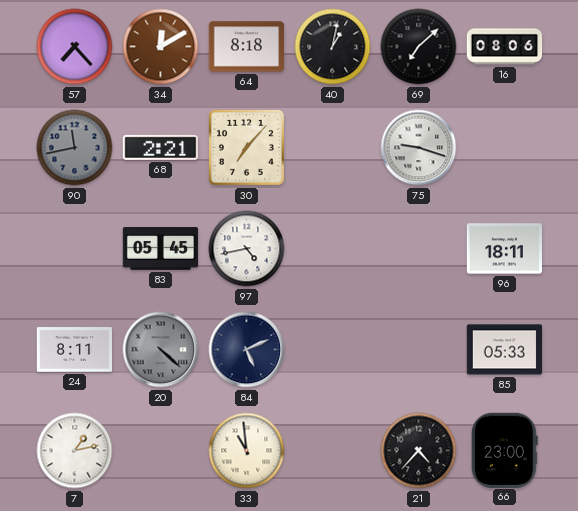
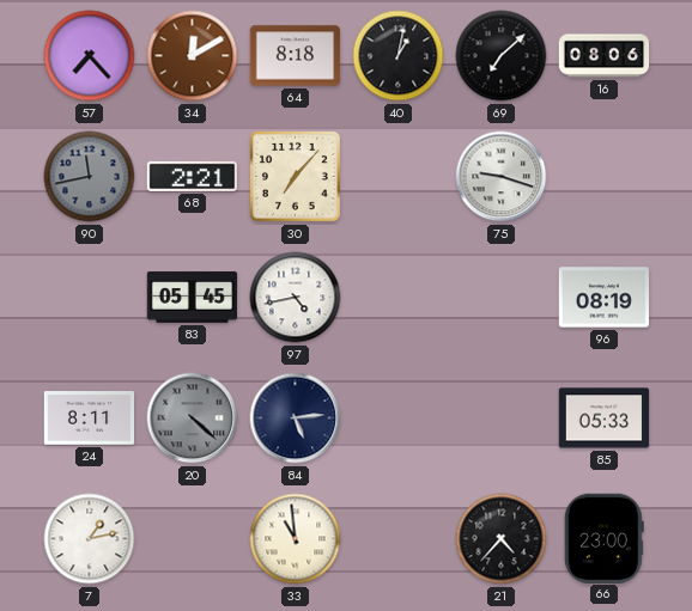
96: 18:11 -> 08:19
84: 5:11 -> 5:14
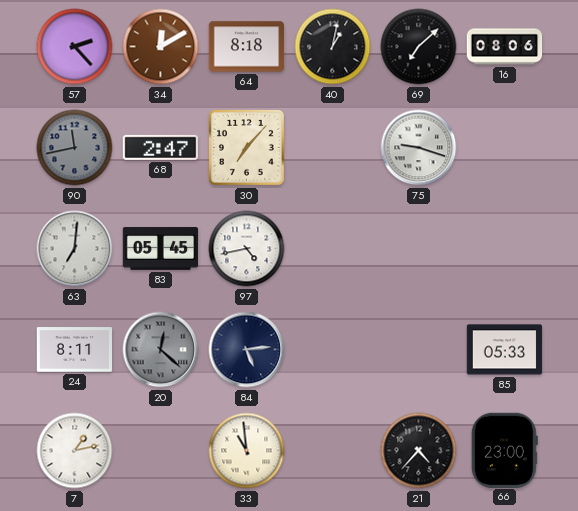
57: 7:23 -> 2:23
68: 2:21 -> 2:47
63: none -> 7:01
96: 08:19 -> none
20: 4:22 -> 12:22
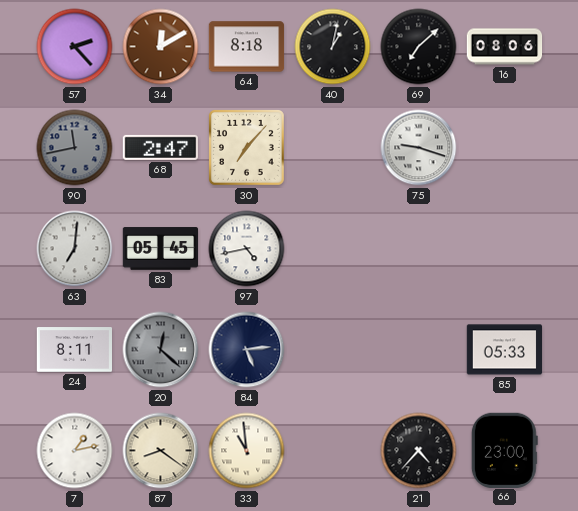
87: none -> 8:21
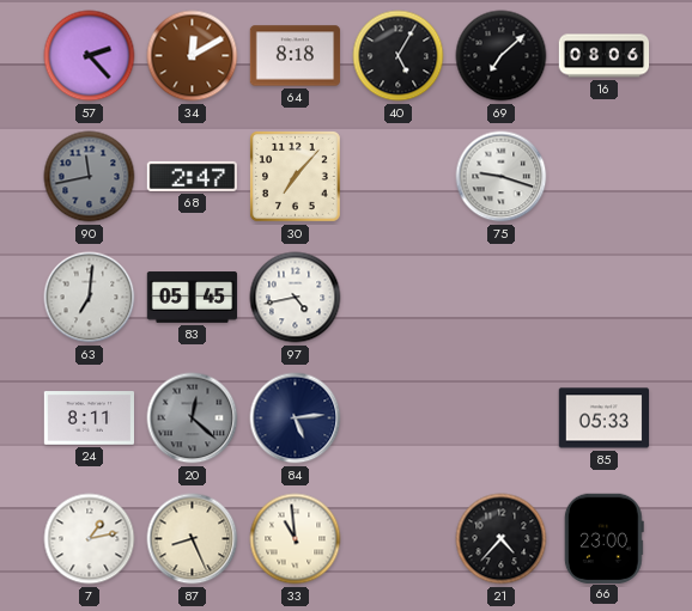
40: 1:02 -> 5:05
87: 8:21 -> 8:26
